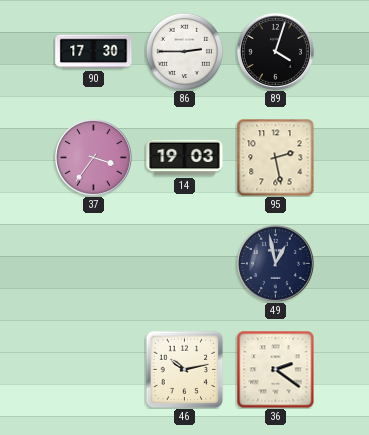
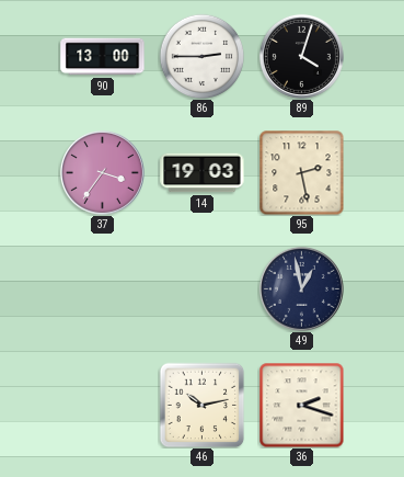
90: 17:30 -> 13:00
36: 2:21 -> 2:18
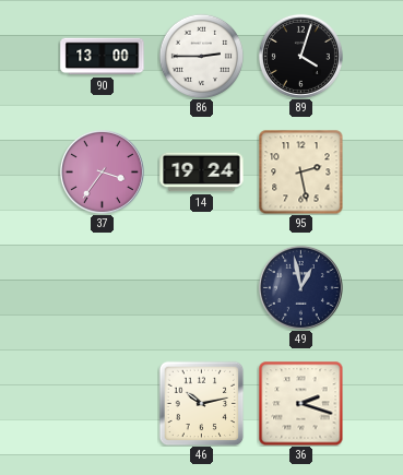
14: 19:03 -> 19:24
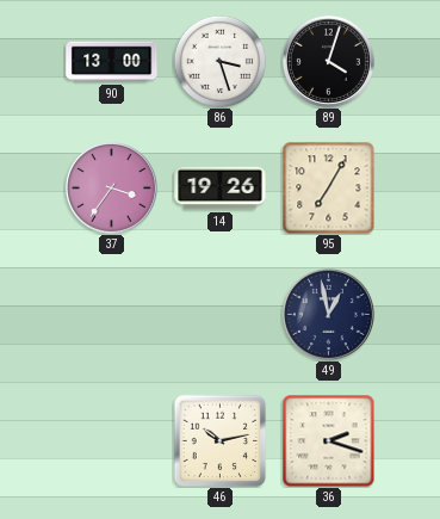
86: 2:45 -> 3:27
14: 19:24 -> 19:26
95: 2:28 -> 7:05
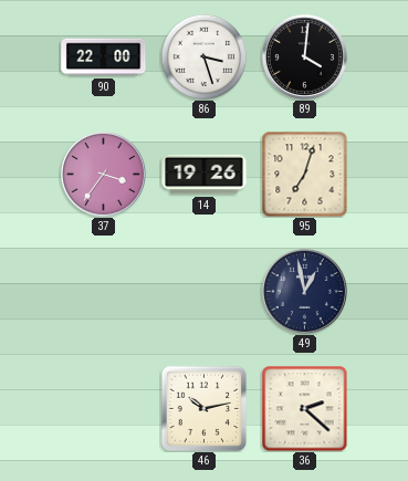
90: 13:00 -> 22:00
89: 4:03 -> 4:01
95: 7:05 -> 7:03
36: 2:18 -> 2:22
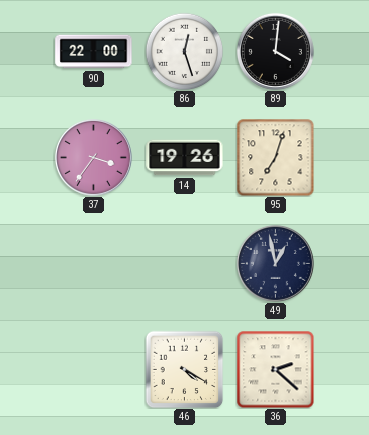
86: 3:27 -> 12:27
46: 10:13 -> 4:20
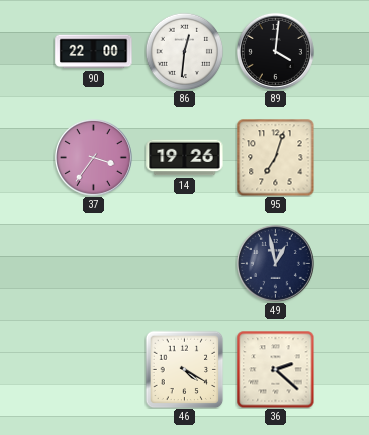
86: 12:27 -> 12:31
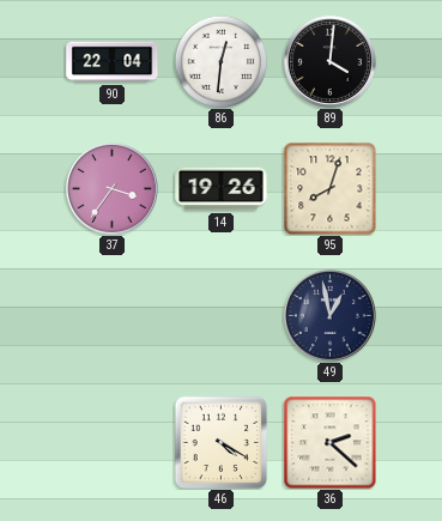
90: 22:00 -> 22:04
95: 7:03 -> 8:03
